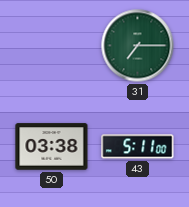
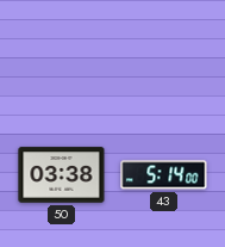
31: 7:15 -> none
43: 5:11 -> 5:14
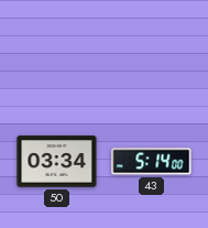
50: 03:38 -> 03:34
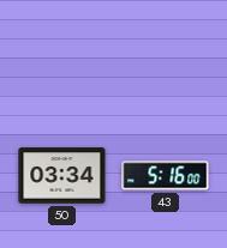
43: 5:14 -> 5:16
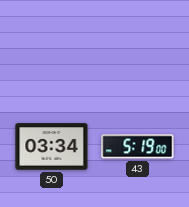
43: 5:16 -> 5:19
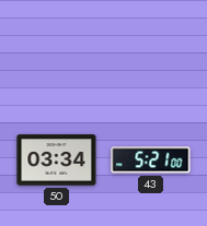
43: 5:19 -> 5:21
